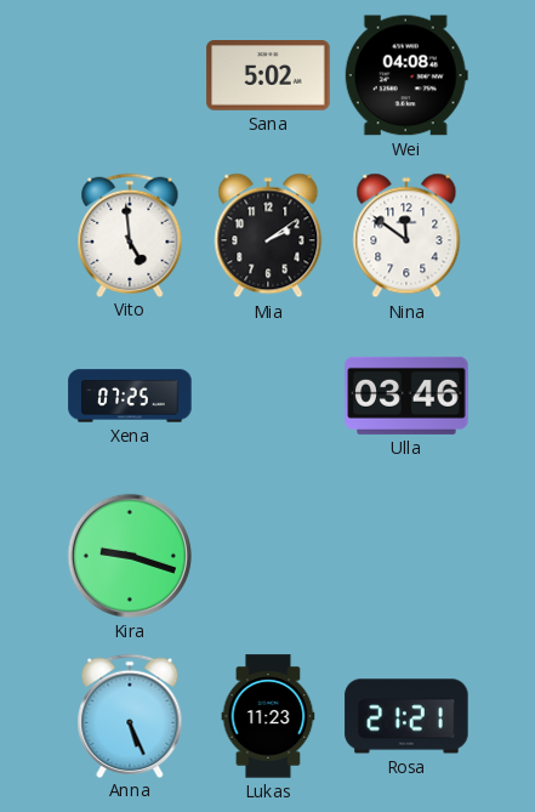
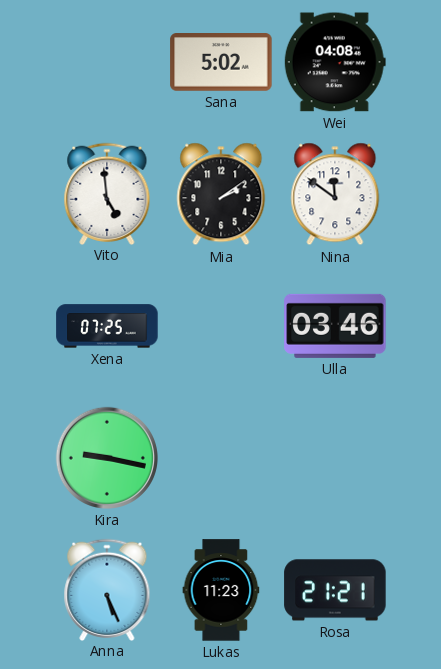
Kira: 9:18 -> 9:17
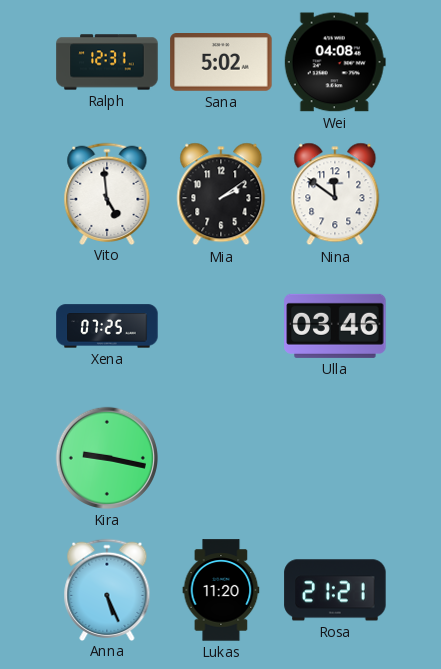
Ralph: none -> 12:31
Lukas: 11:23 -> 11:20
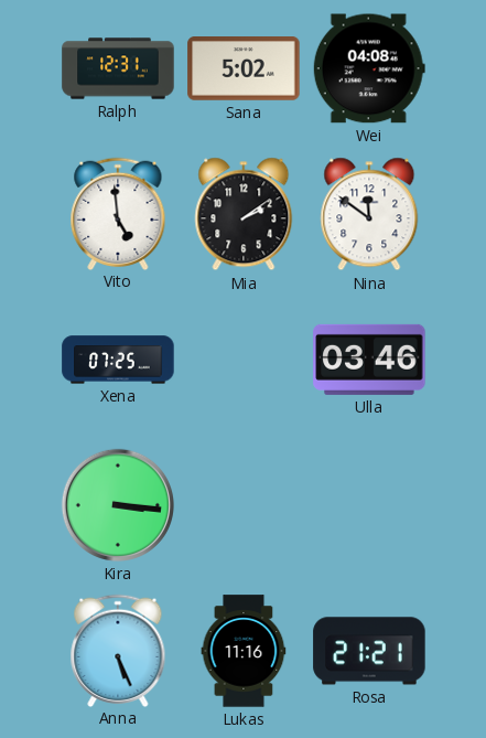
Kira: 9:17 -> 3:16
Lukas: 11:20 -> 11:16
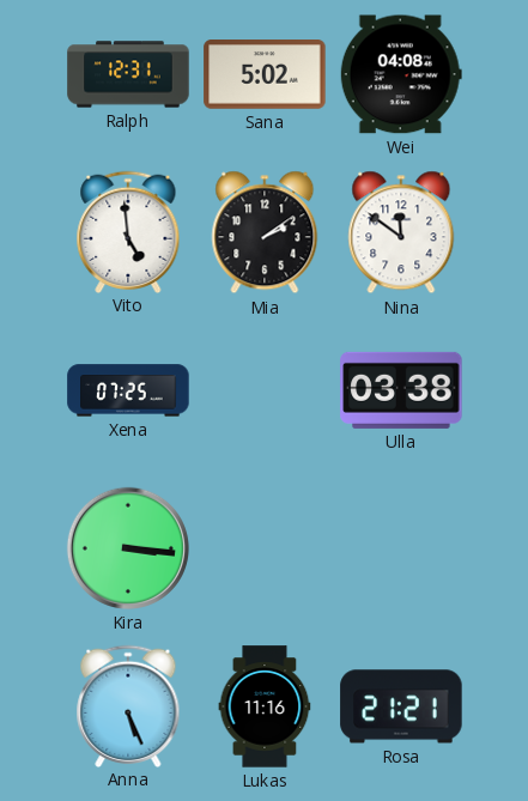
Ulla: 03:46 -> 03:38
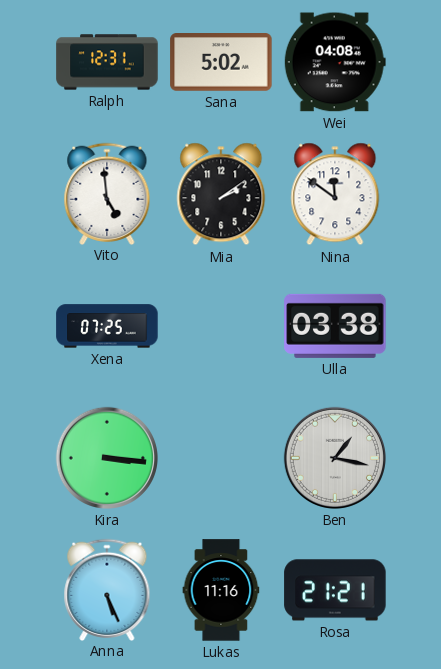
Ben: none -> 1:17
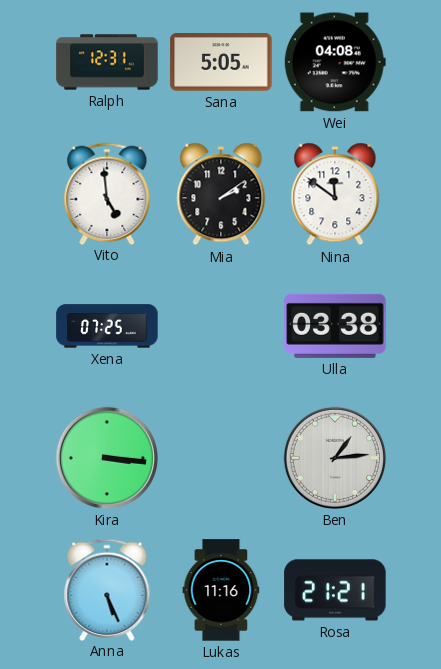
Sana: 5:02 -> 5:05
Ben: 1:17 -> 1:14
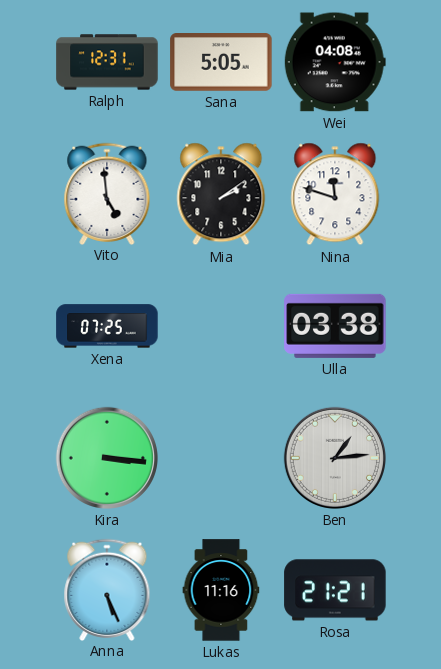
Nina: 11:51 -> 11:48
